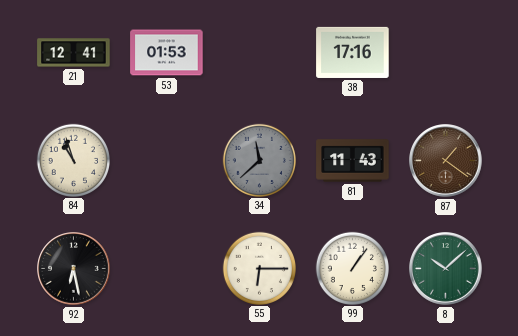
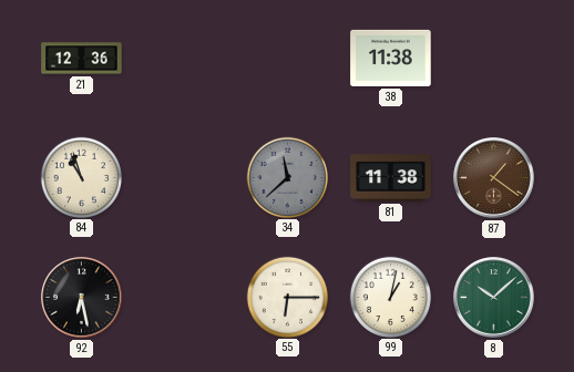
21: 12:41 -> 12:36
53: 01:53 -> none
38: 17:16 -> 11:38
81: 11:43 -> 11:38
99: 1:06 -> 1:02
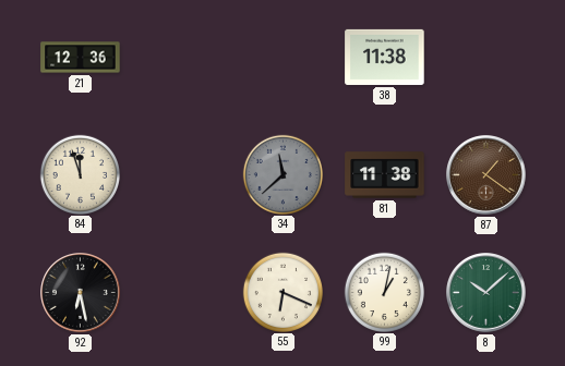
84: 10:57 -> 11:57
55: 6:15 -> 6:19
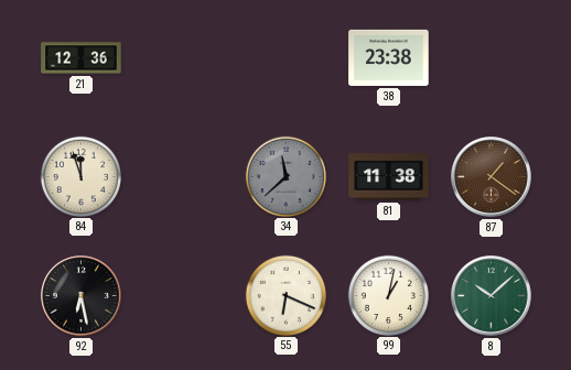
38: 11:38 -> 23:38
